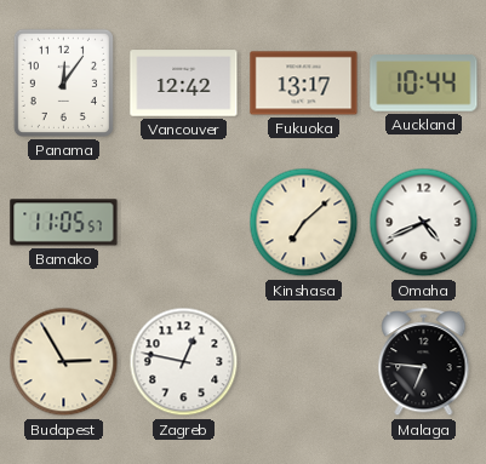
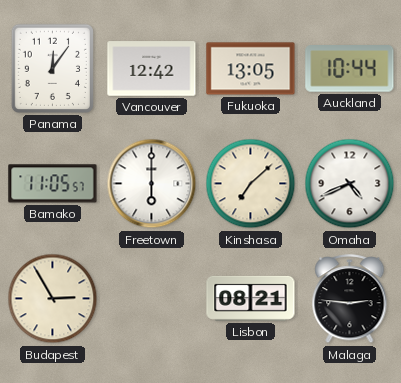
Fukuoka: 13:17 -> 13:05
Freetown: none -> 6:00
Zagreb: 12:47 -> none
Lisbon: none -> 08:21
Malaga: 6:46 -> 2:46
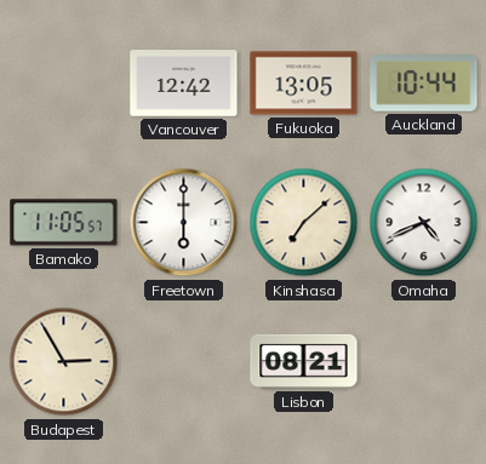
Panama: 12:06 -> none
Malaga: 2:46 -> none
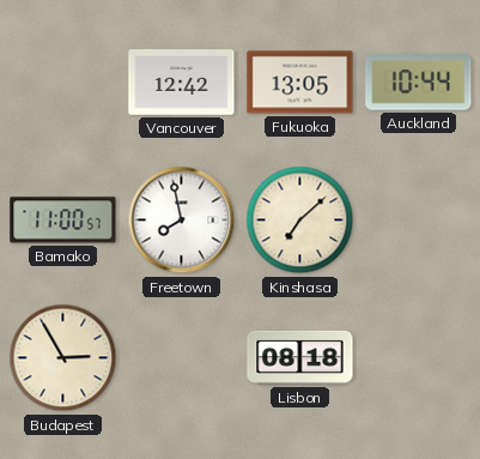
Bamako: 11:05 -> 11:00
Freetown: 6:00 -> 7:58
Omaha: 4:41 -> none
Lisbon: 08:21 -> 08:18
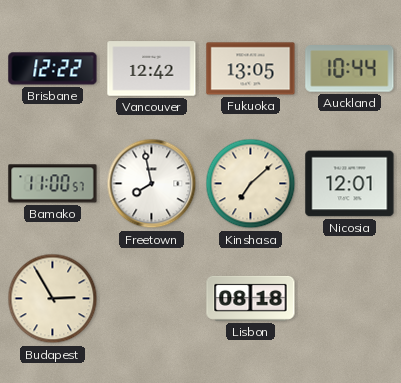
Brisbane: none -> 12:22
Nicosia: none -> 12:01
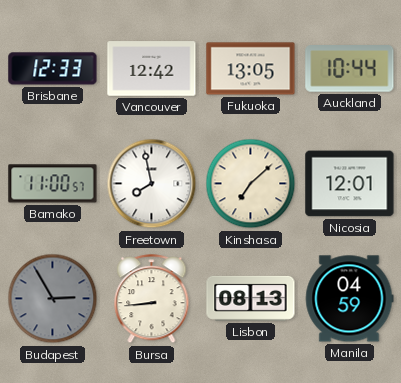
Brisbane: 12:22 -> 12:33
Budapest dial: cream -> grey
Bursa: none -> 8:44
Lisbon: 08:18 -> 08:13
Manila: none -> 04:59
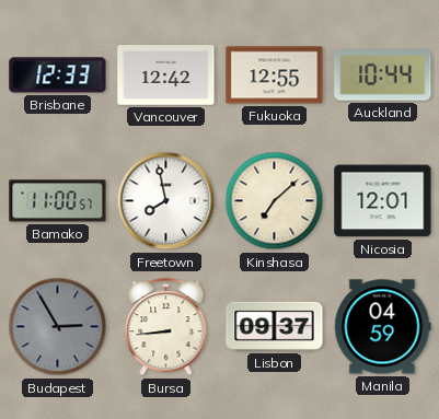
Fukuoka: 13:05 -> 12:55
Lisbon: 08:13 -> 09:37
